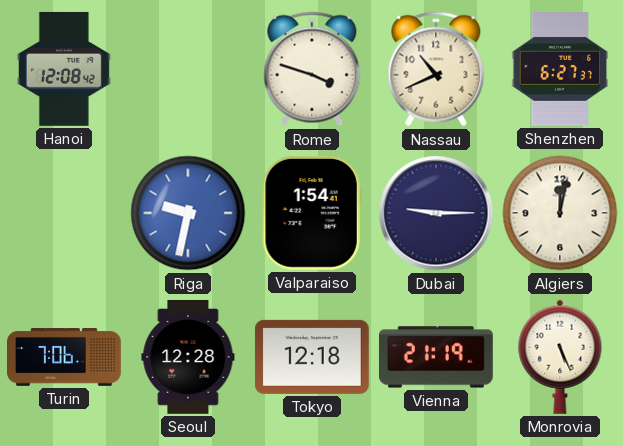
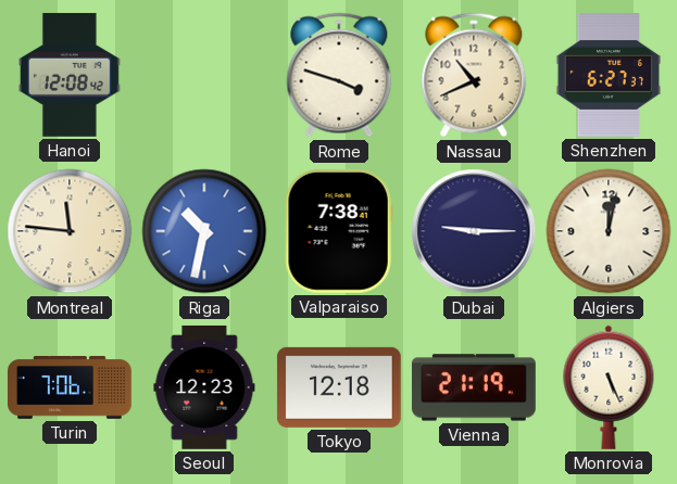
Montreal: none -> 11:46
Riga: 9:32 -> 10:32
Valparaiso: 1:54 -> 7:38
Seoul: 12:28 -> 12:23
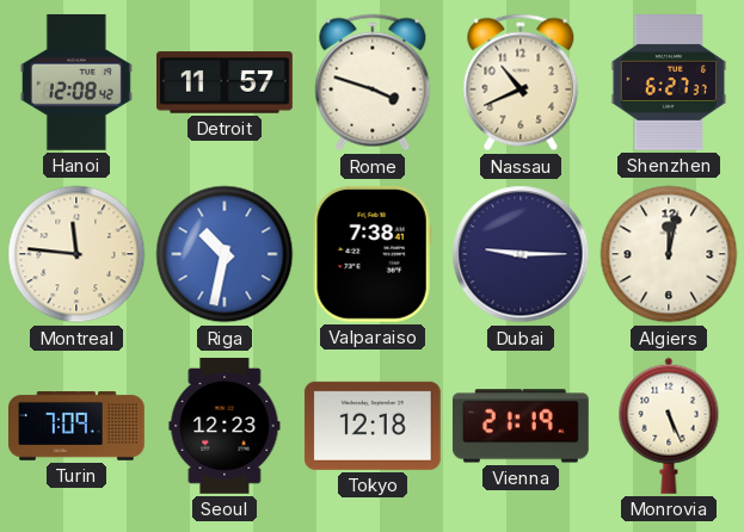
Detroit: none -> 11:57
Turin: 7:06 -> 7:09
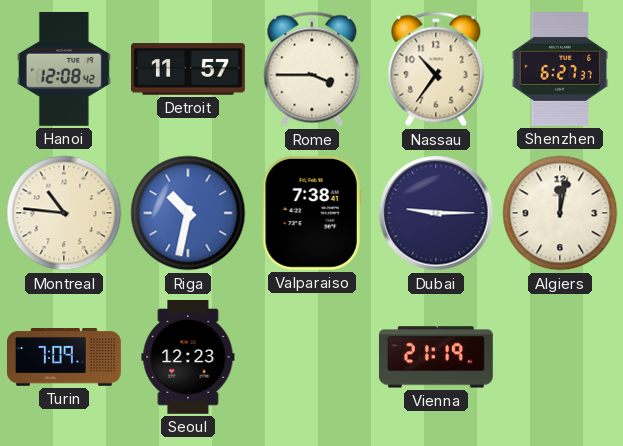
Rome: 3:48 -> 3:45
Nassau: 10:41 -> 10:36
Montreal: 11:46 -> 10:46
Tokyo: 12:18 -> none
Monrovia: 5:26 -> none
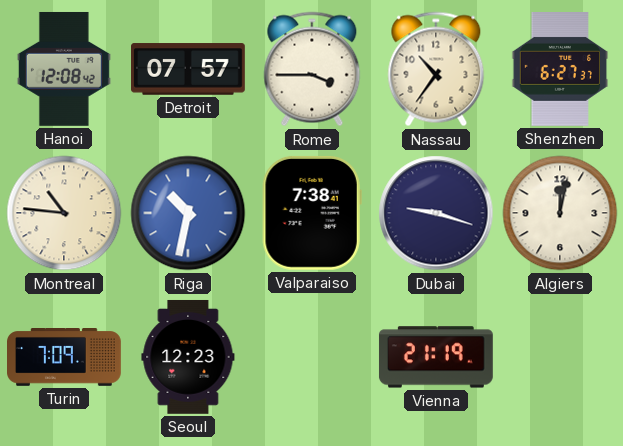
Detroit: 11:57 -> 07:57
Dubai: 9:15 -> 9:18
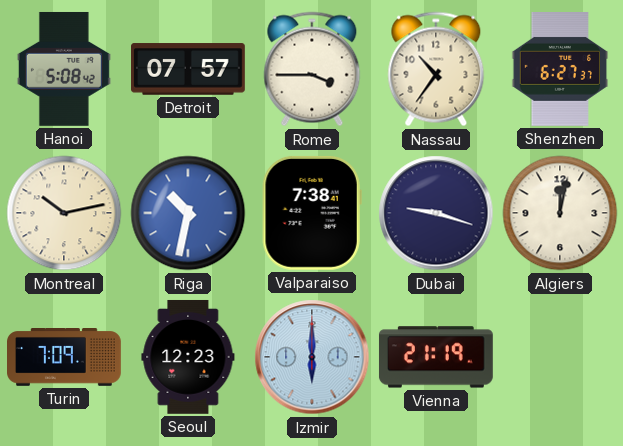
Hanoi: 12:08 -> 5:08
Montreal: 10:46 -> 10:13
Izmir: none -> 6:00
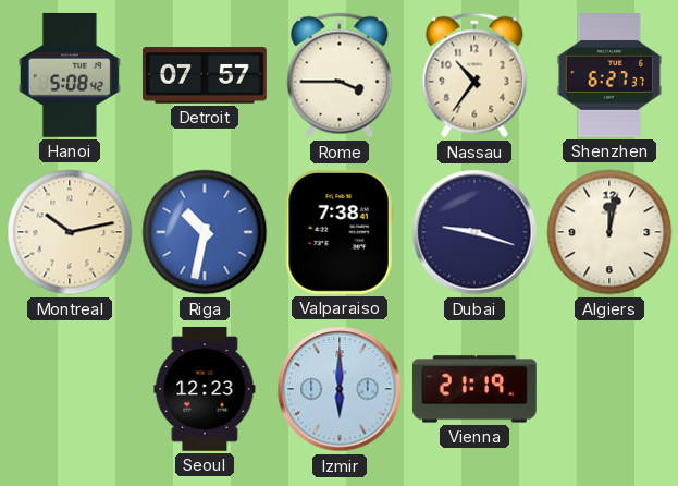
Turin: 7:09 -> none
